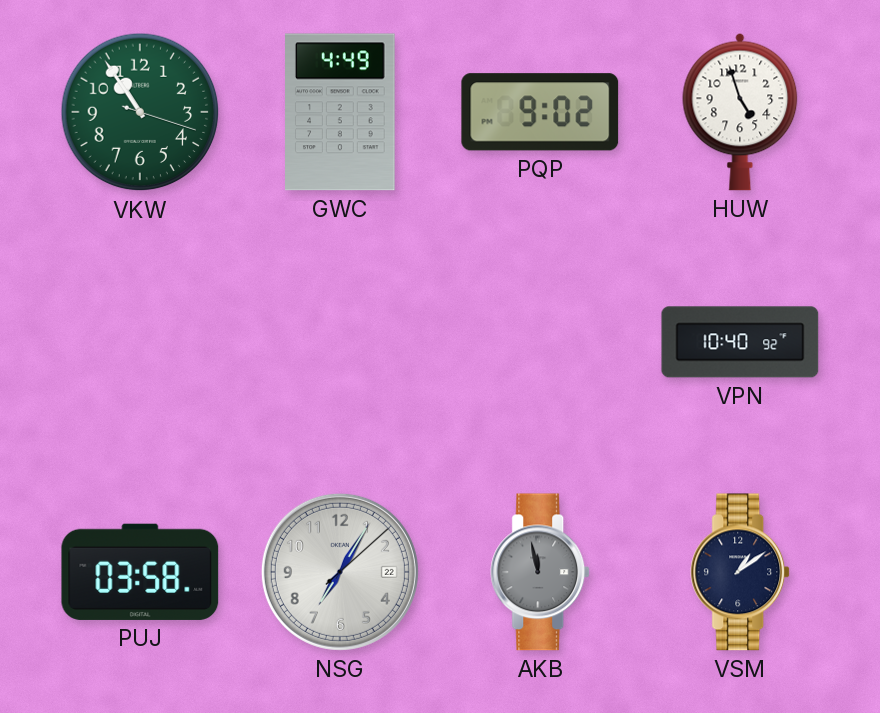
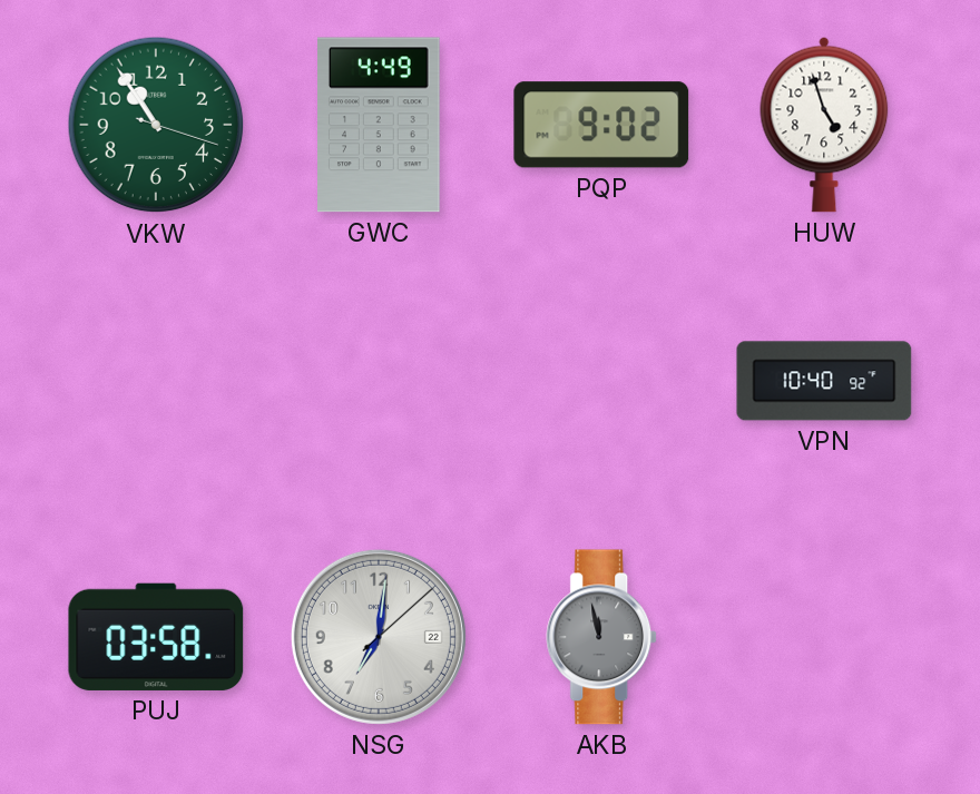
NSG: 7:05 -> 7:01
VSM: 1:09 -> none
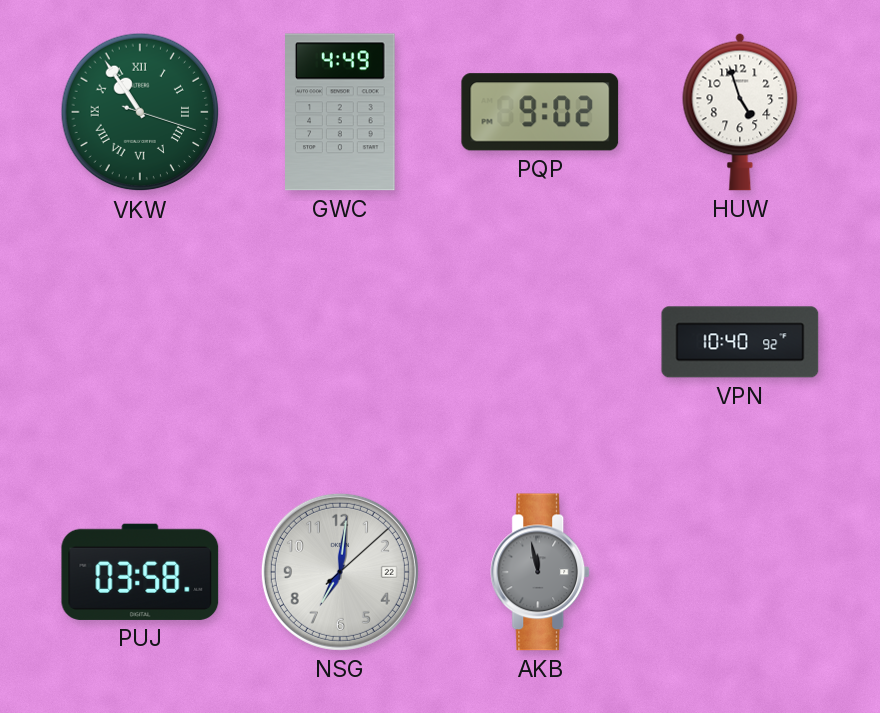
VKW numerals: Arabic -> Roman
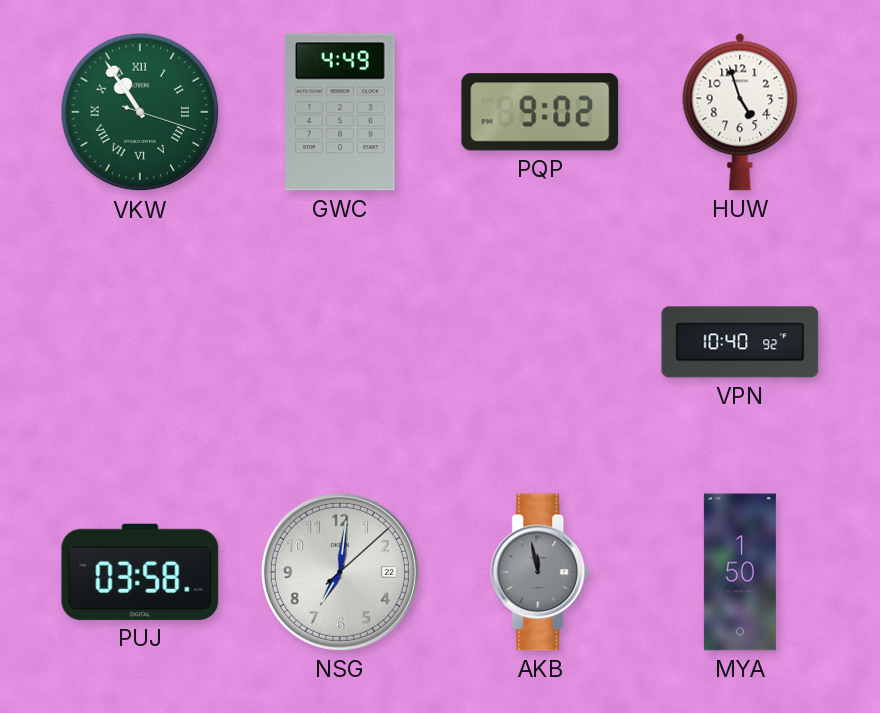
MYA: none -> 1:50
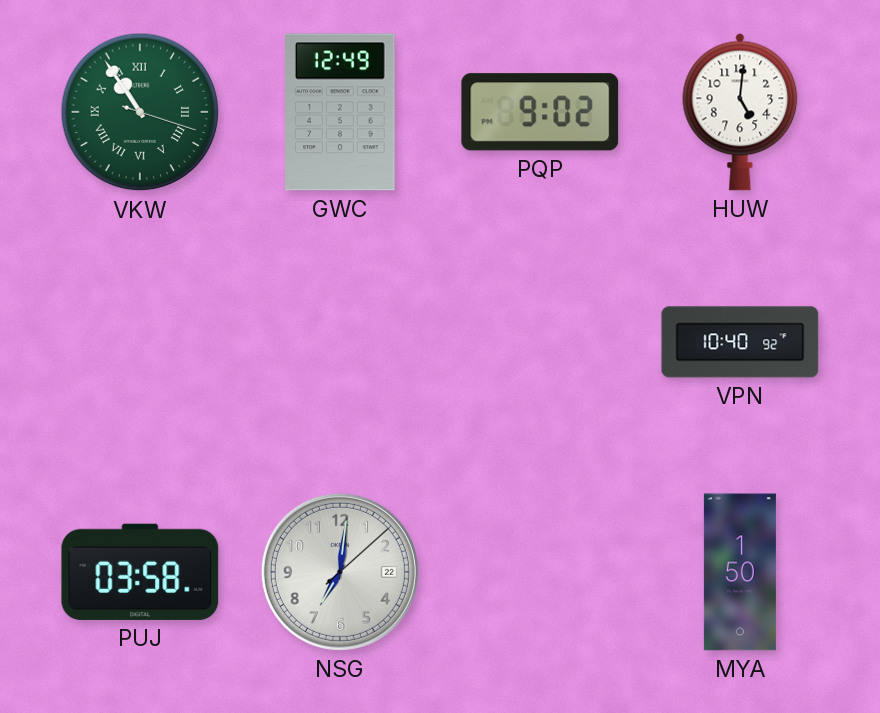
GWC: 4:49 -> 12:49
HUW: 4:57 -> 5:01
AKB: 11:58 -> none
